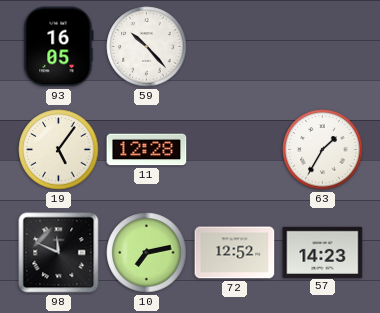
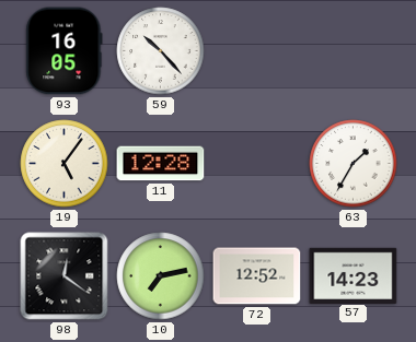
98: 11:49 -> 12:21
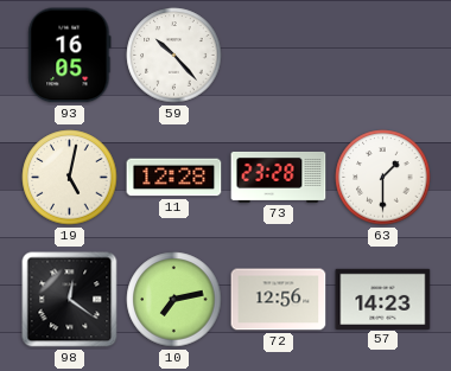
19: 5:06 -> 5:02
73: none -> 23:28
63: 1:35 -> 1:30
72: 12:52 -> 12:56
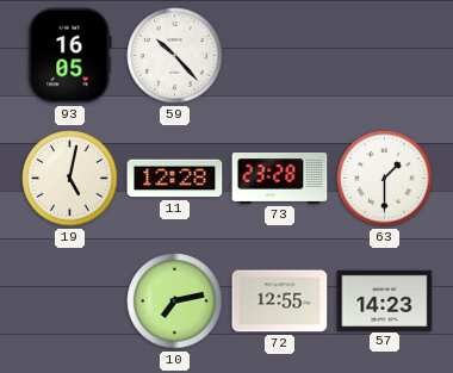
98: 12:21 -> none
72: 12:56 -> 12:55
